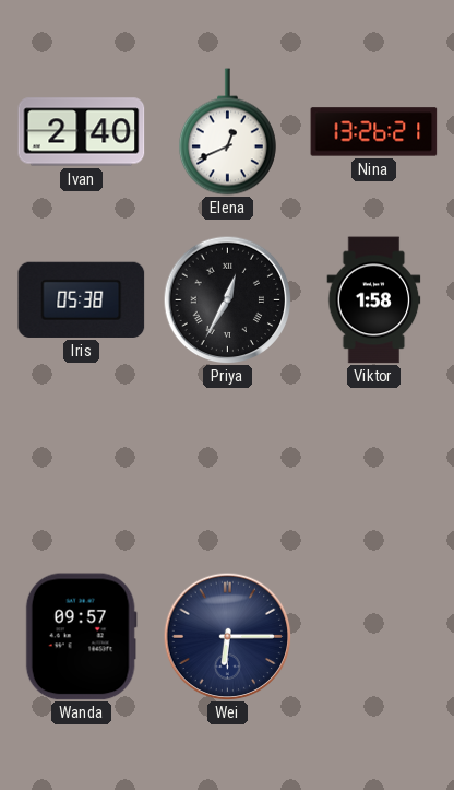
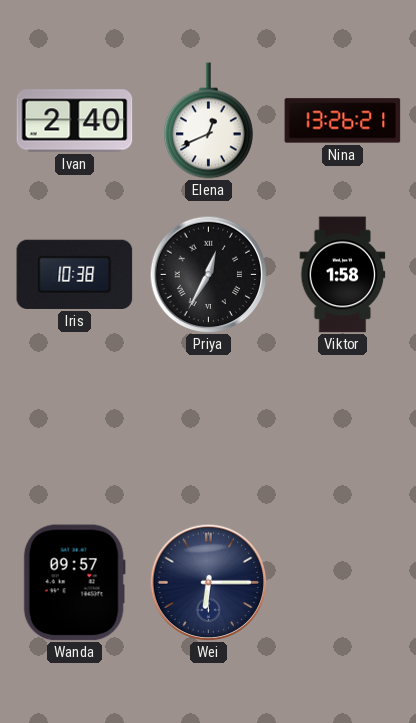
Iris: 05:38 -> 10:38
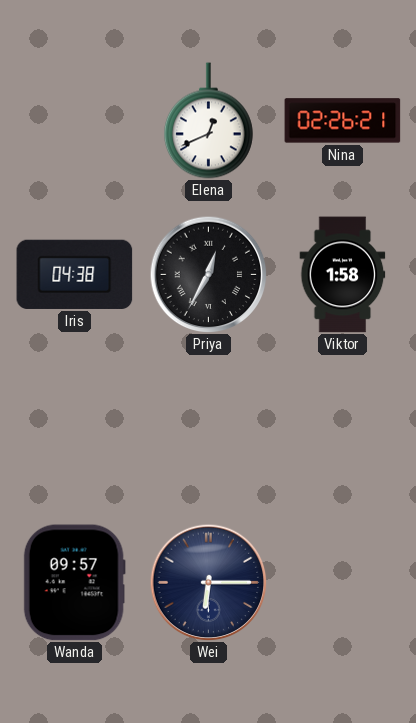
Ivan: 2:40 -> none
Nina: 13:26 -> 02:26
Iris: 10:38 -> 04:38
